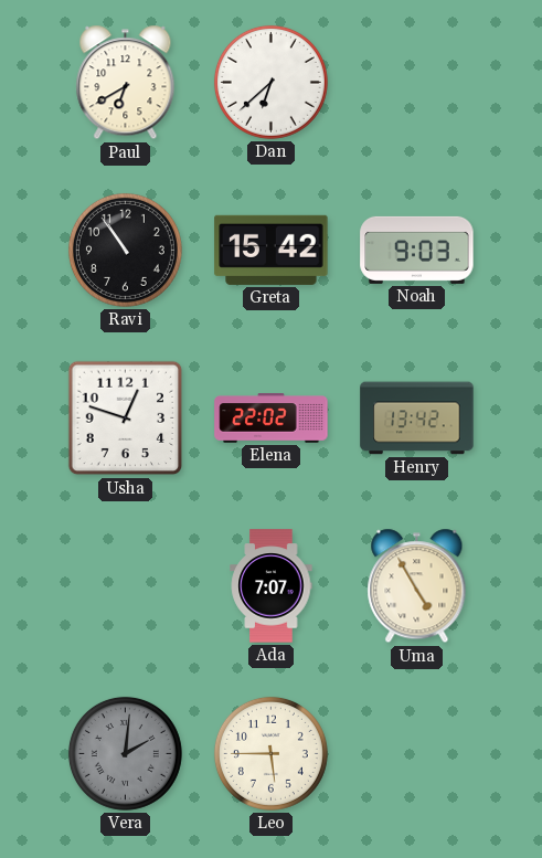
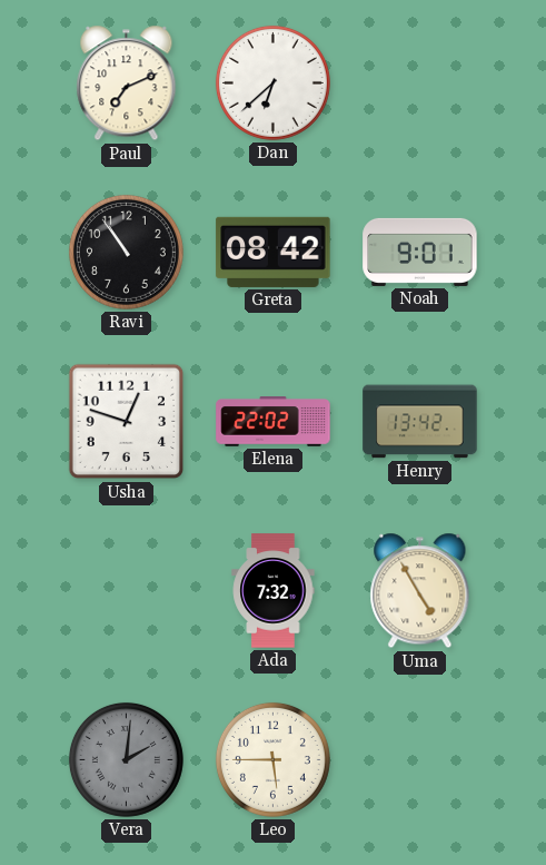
Paul: 6:40 -> 7:11
Greta: 15:42 -> 08:42
Noah: 9:03 -> 9:01
Ada: 7:07 -> 7:32
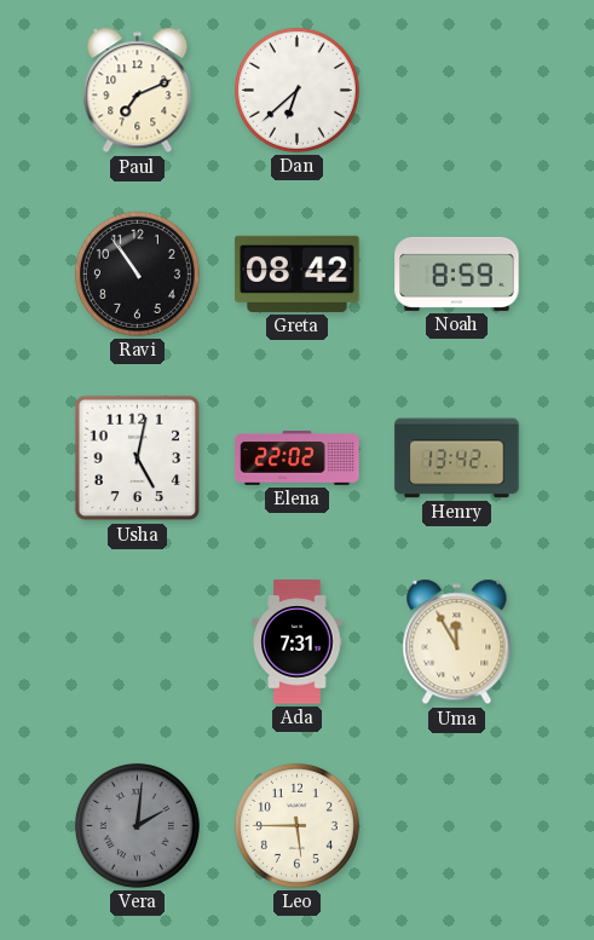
Noah: 9:01 -> 8:59
Usha: 12:48 -> 5:02
Ada: 7:32 -> 7:31
Uma: 4:55 -> 11:55
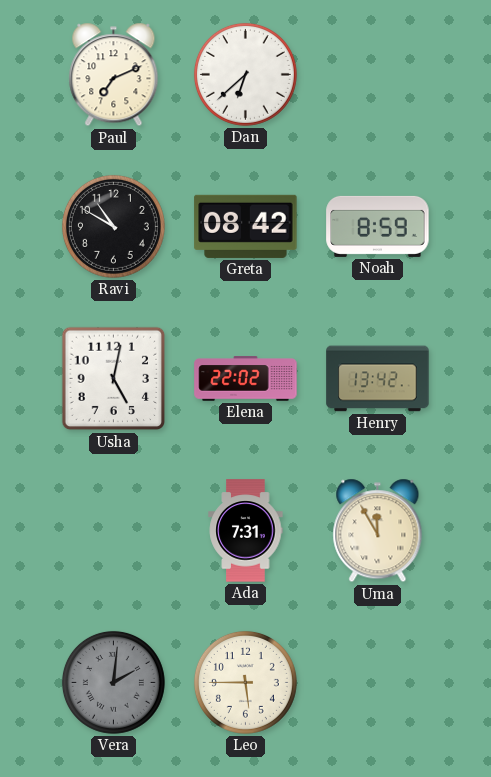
Ravi: 10:54 -> 10:50
